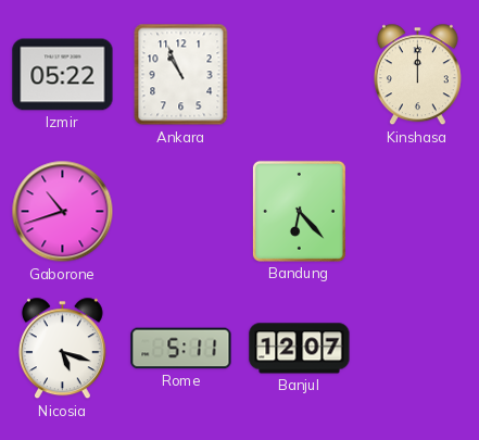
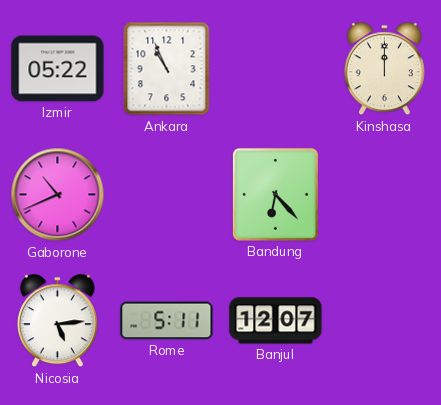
Gaborone: 10:42 -> 10:41
Nicosia: 5:18 -> 5:14
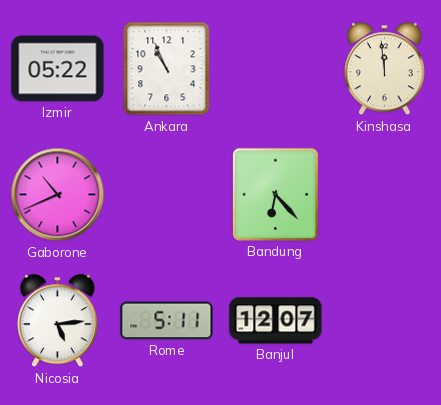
Kinshasa: 12:00 -> 11:59
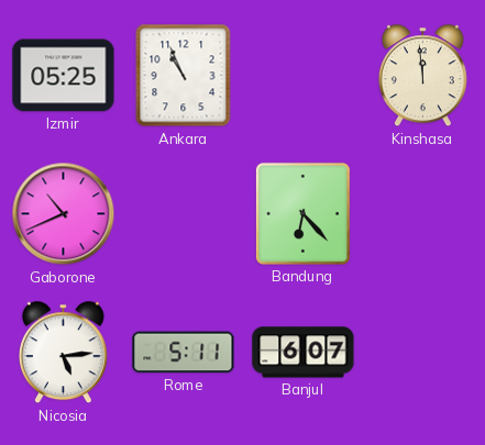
Izmir: 05:22 -> 05:25
Banjul: 12:07 -> 6:07
